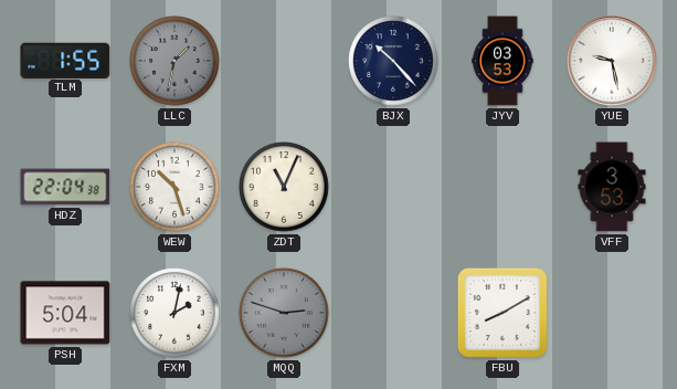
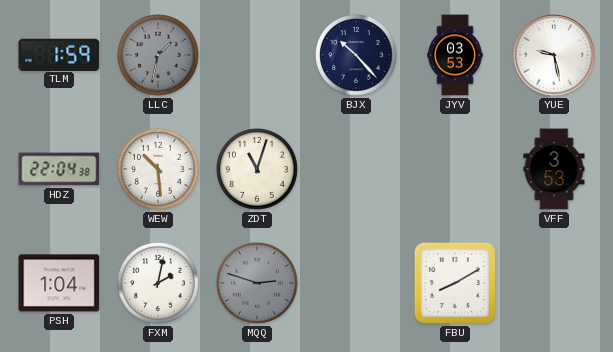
TLM: 1:55 -> 1:59
WEW: 10:27 -> 10:29
ZDT: 11:04 -> 11:03
PSH: 5:04 -> 1:04
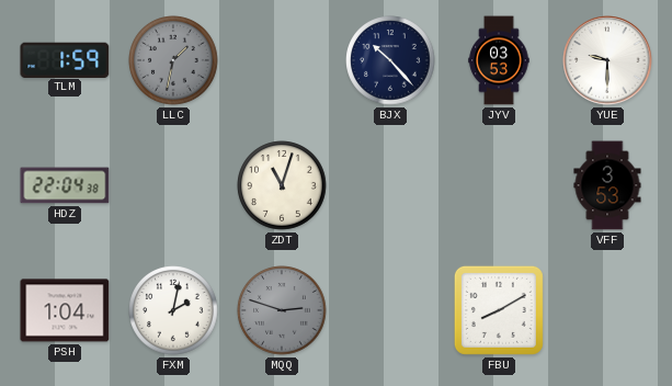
YUE: 9:28 -> 9:30
WEW: 10:29 -> none
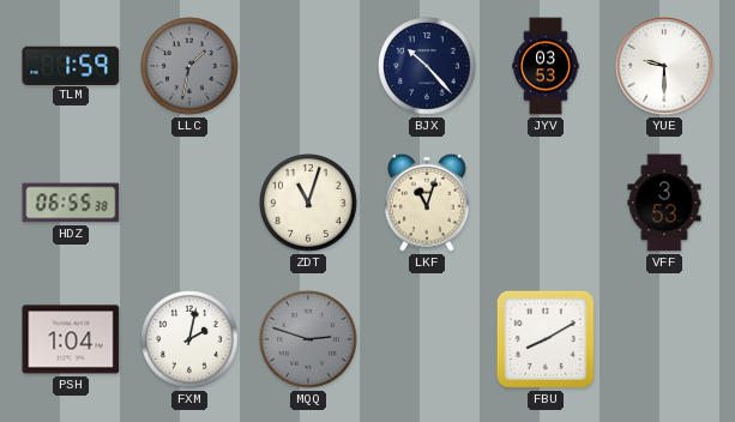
HDZ: 22:04 -> 06:55
LKF: none -> 11:03
